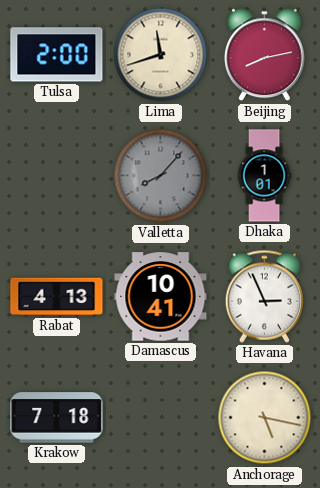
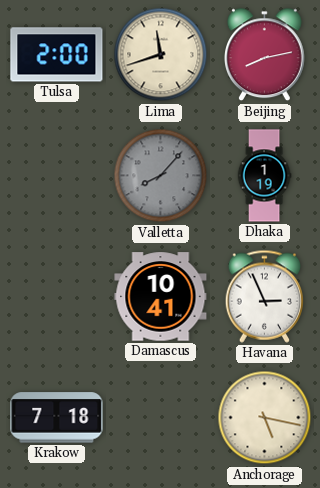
Dhaka: 1:01 -> 1:19
Rabat: 4:13 -> none
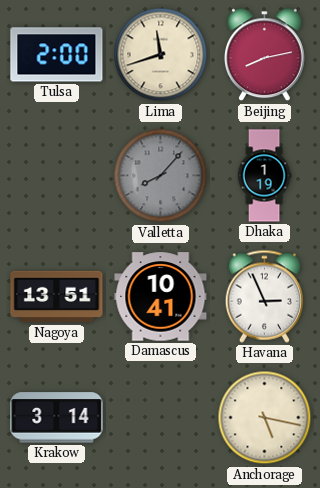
Nagoya: none -> 13:51
Krakow: 7:18 -> 3:14
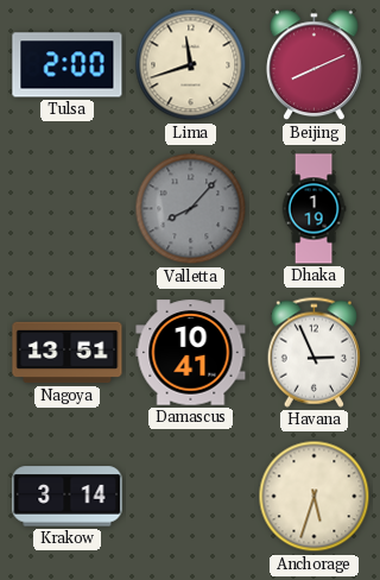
Beijing: 8:13 -> 8:11
Anchorage: 5:17 -> 5:33
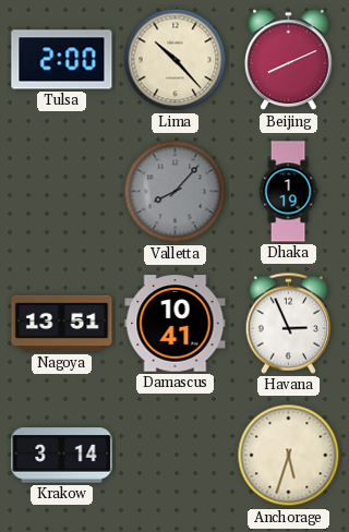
Lima: 11:42 -> 10:23
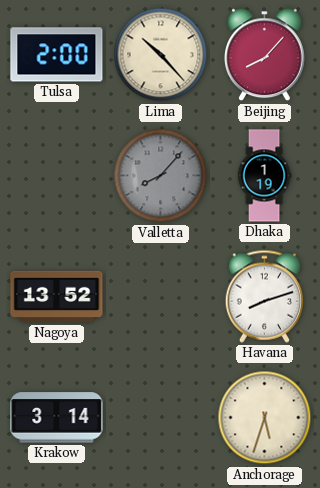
Beijing: 8:11 -> 8:07
Nagoya: 13:51 -> 13:52
Damascus: 10:41 -> none
Havana: 2:56 -> 8:12
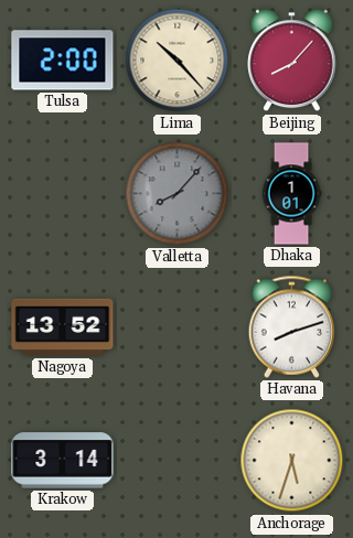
Dhaka: 1:19 -> 1:01
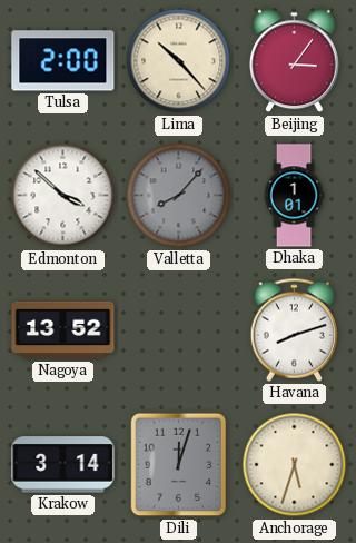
Beijing: 8:07 -> 3:06
Edmonton: none -> 3:52
Dili: none -> 12:03
